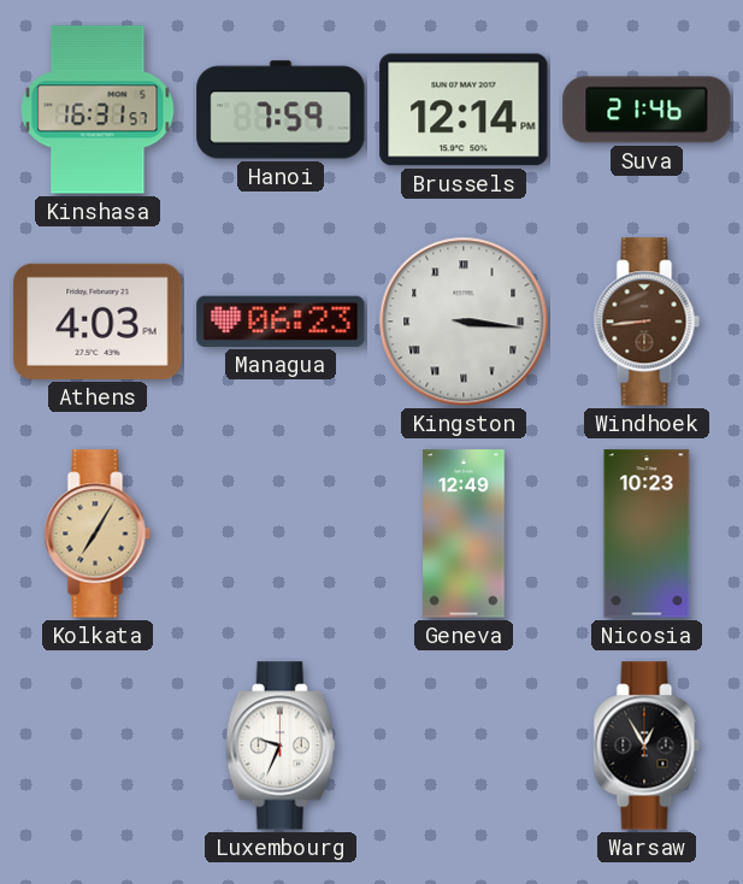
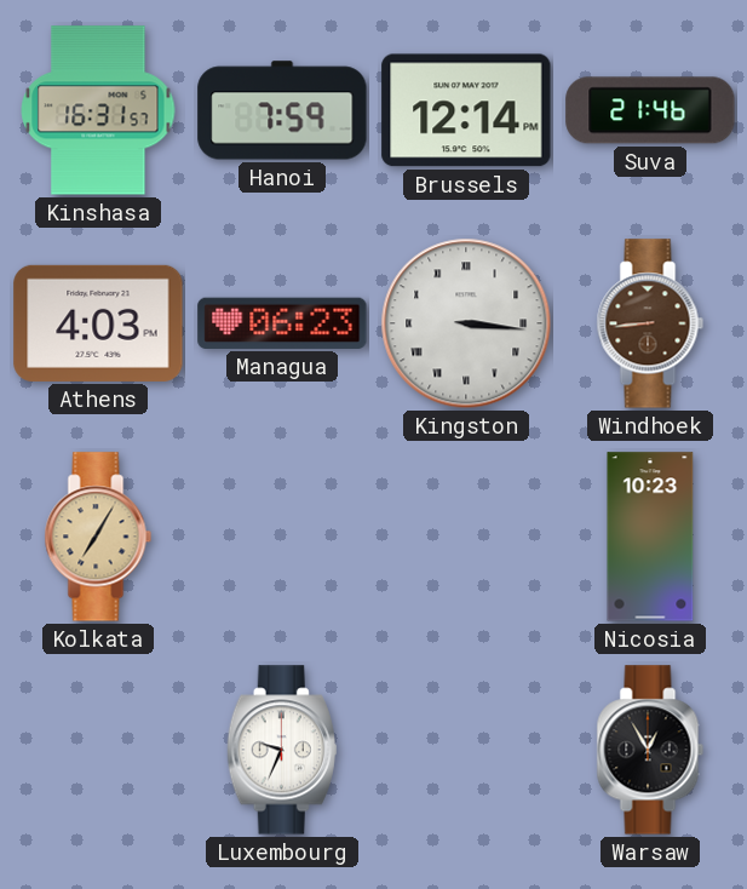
Geneva: 12:49 -> none
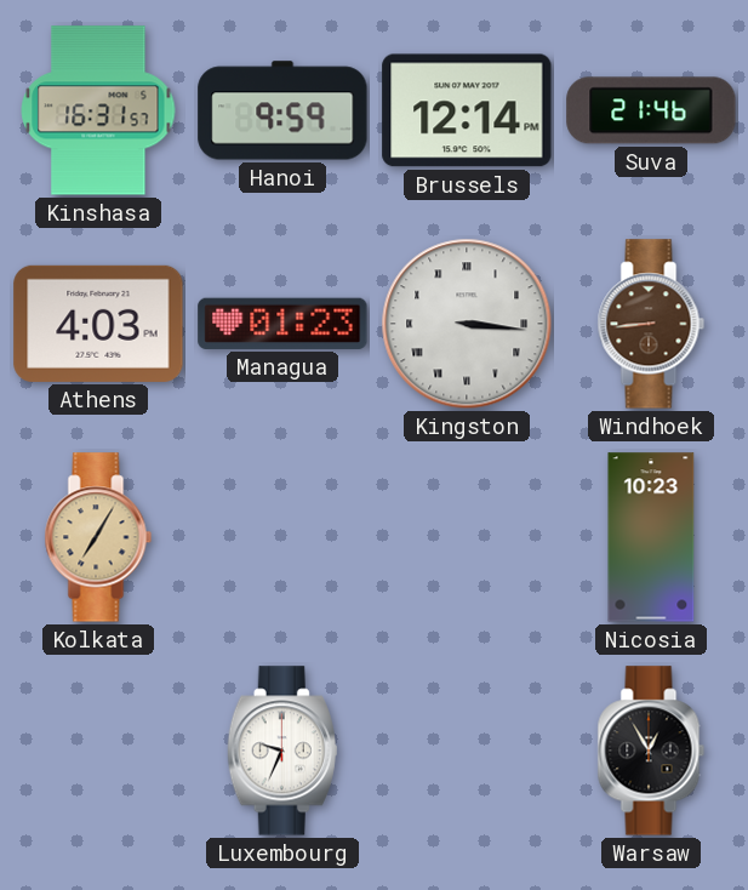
Hanoi: 7:59 -> 9:59
Managua: 06:23 -> 01:23
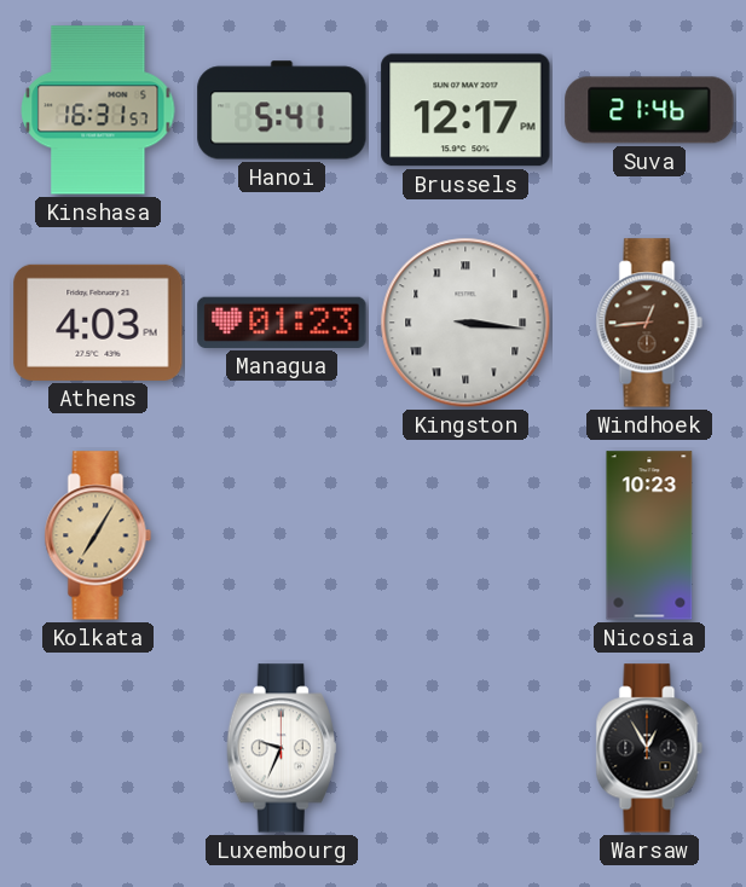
Hanoi: 9:59 -> 5:41
Brussels: 12:14 -> 12:17
Windhoek: 8:44 -> 12:44
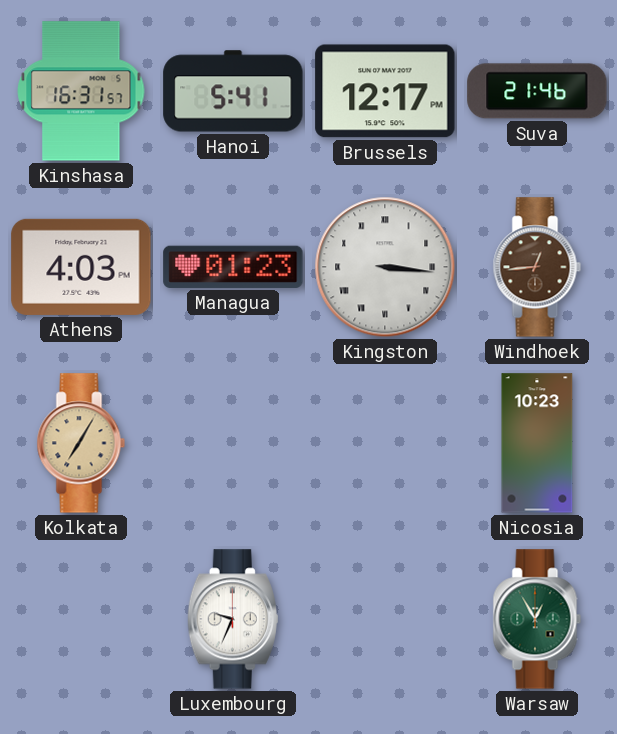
Warsaw dial: black -> green
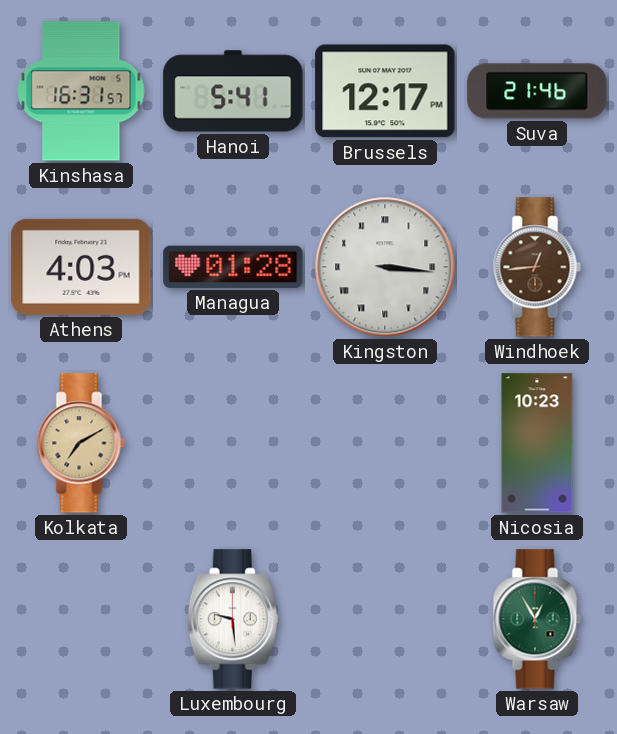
Managua: 01:23 -> 01:28
Kolkata: 7:05 -> 7:10
Luxembourg: 9:34 -> 9:29
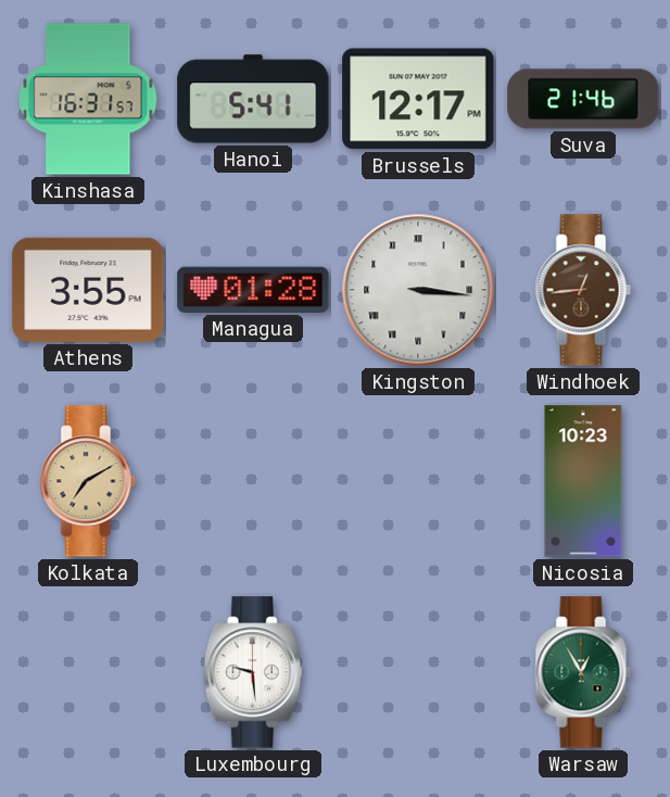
Athens: 4:03 -> 3:55
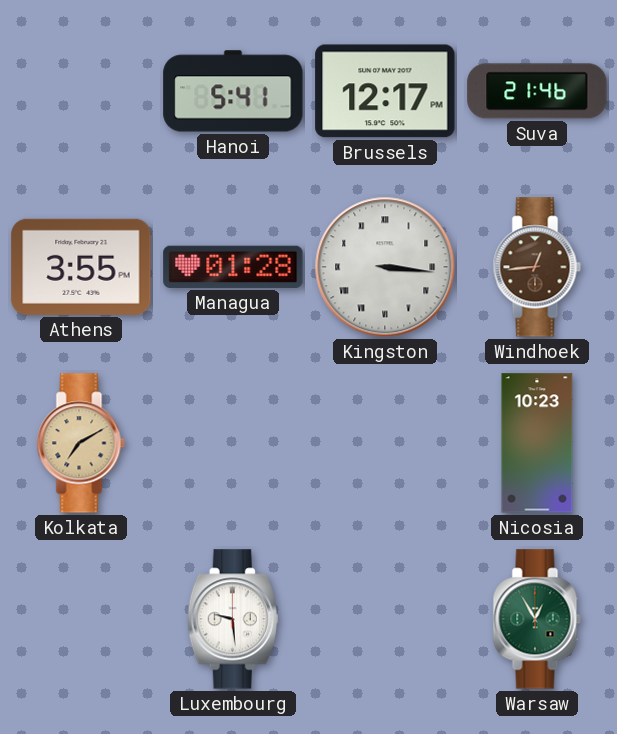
Kinshasa: 16:31 -> none
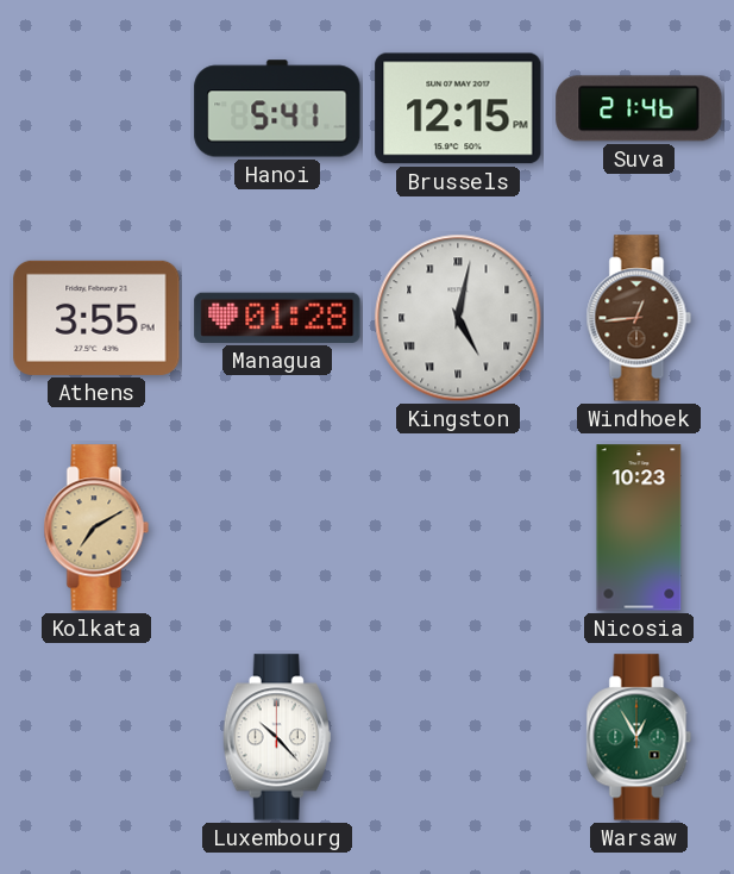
Brussels: 12:17 -> 12:15
Kingston: 3:16 -> 5:02
Luxembourg: 9:29 -> 10:23
